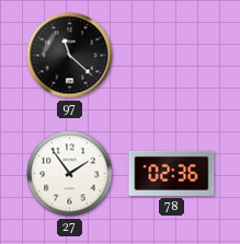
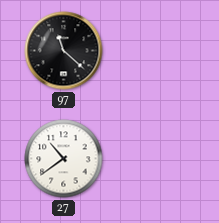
27: 1:54 -> 10:39
78: 02:36 -> none
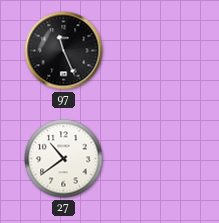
97: 11:22 -> 11:26
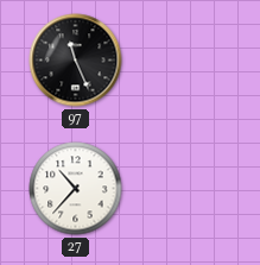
27: 10:39 -> 10:37
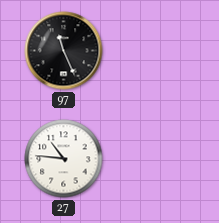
27: 10:37 -> 10:46
